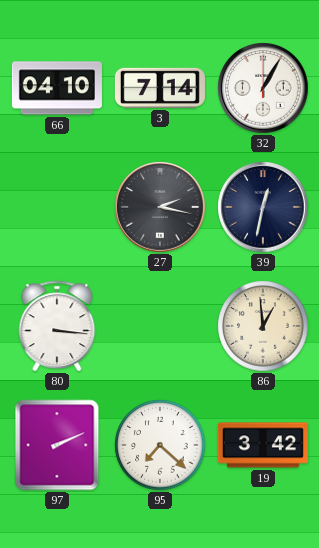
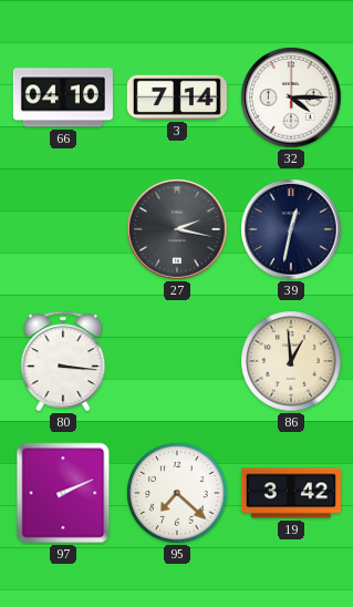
32: 1:05 -> 4:15
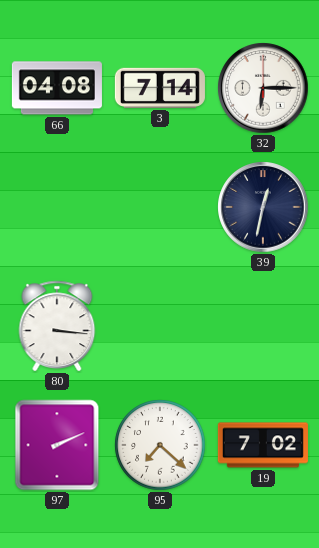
66: 04:10 -> 04:08
32: 4:15 -> 6:15
27: 2:17 -> none
86: 12:59 -> none
19: 3:42 -> 7:02
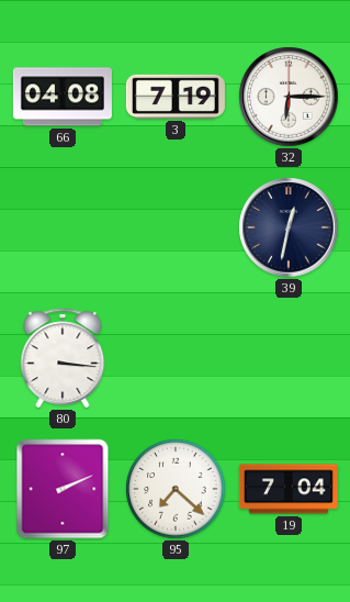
3: 7:14 -> 7:19
19: 7:02 -> 7:04
